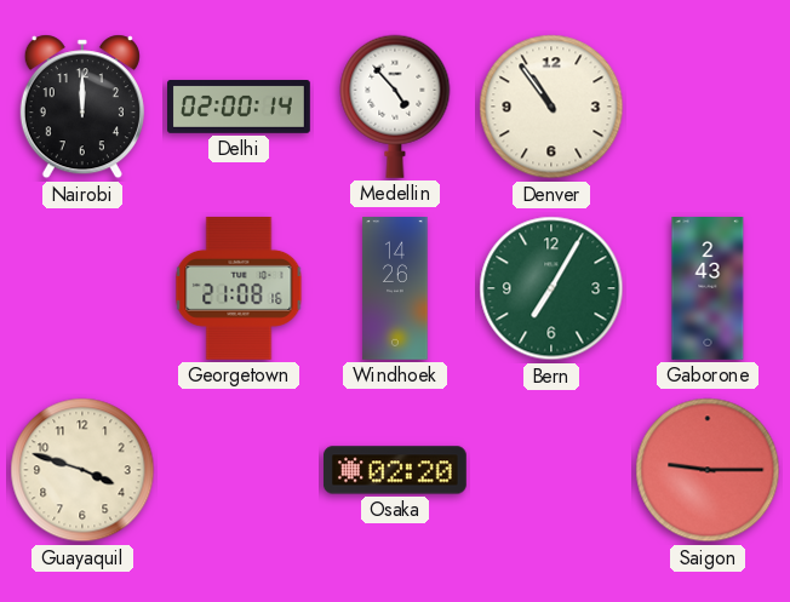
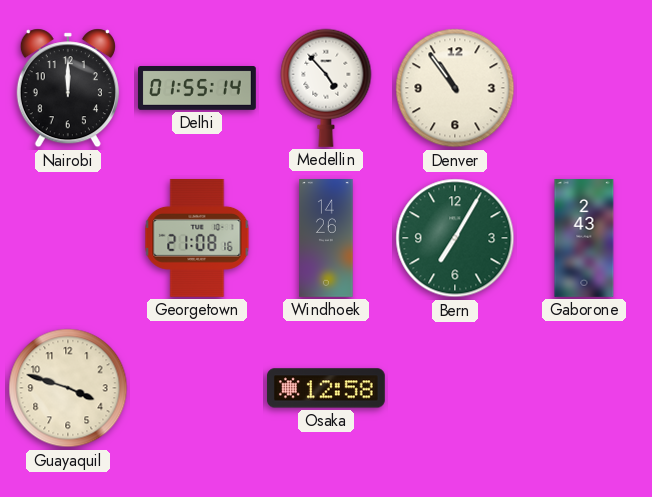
Delhi: 02:00 -> 01:55
Osaka: 02:20 -> 12:58
Saigon: 9:15 -> none
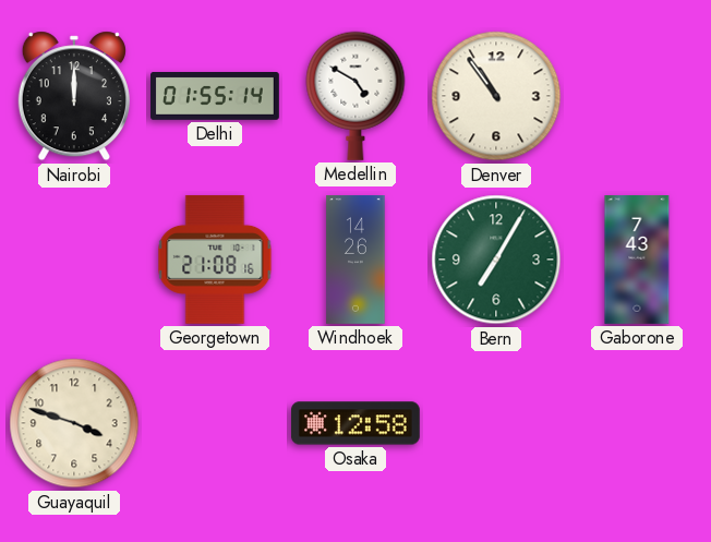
Medellin: 4:53 -> 4:50
Gaborone: 2:43 -> 7:43
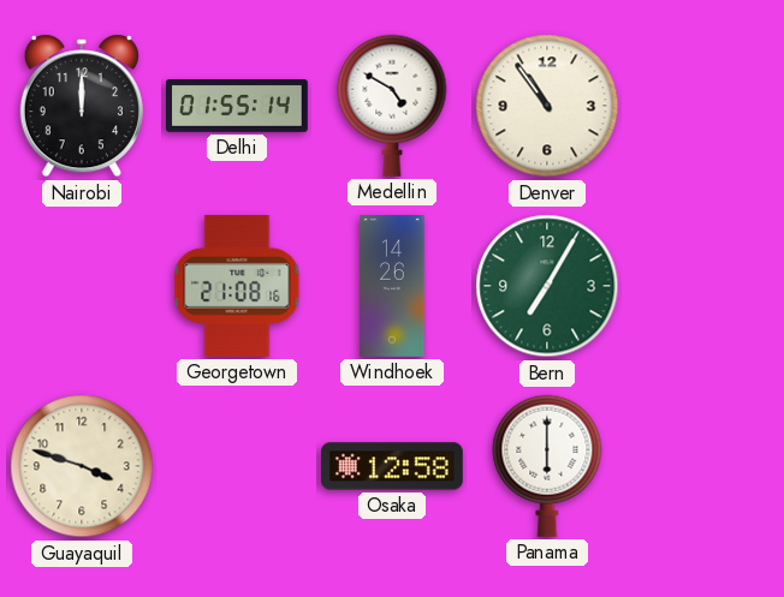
Gaborone: 7:43 -> none
Panama: none -> 6:00
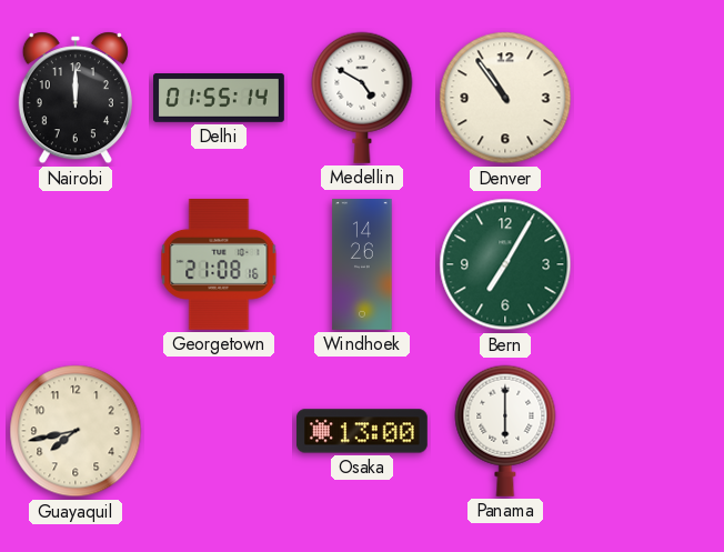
Guayaquil: 3:48 -> 7:43
Osaka: 12:58 -> 13:00
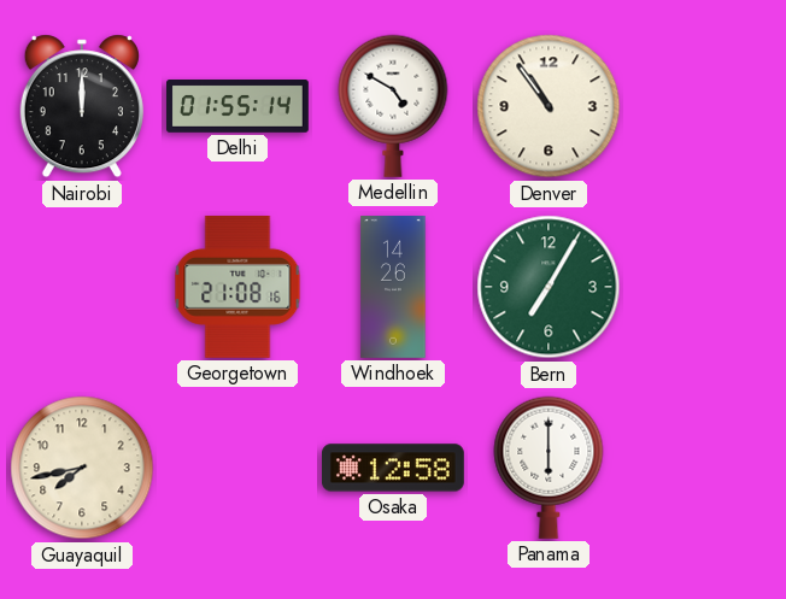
Osaka: 13:00 -> 12:58
